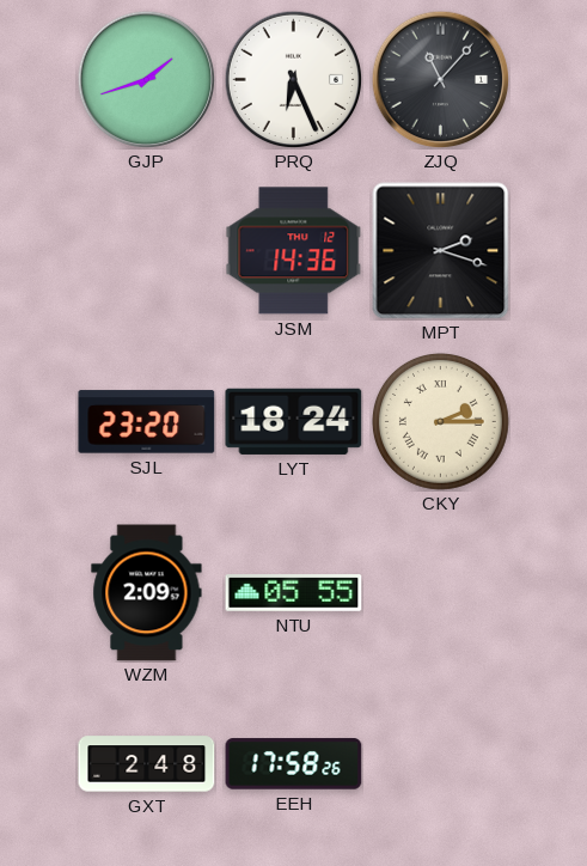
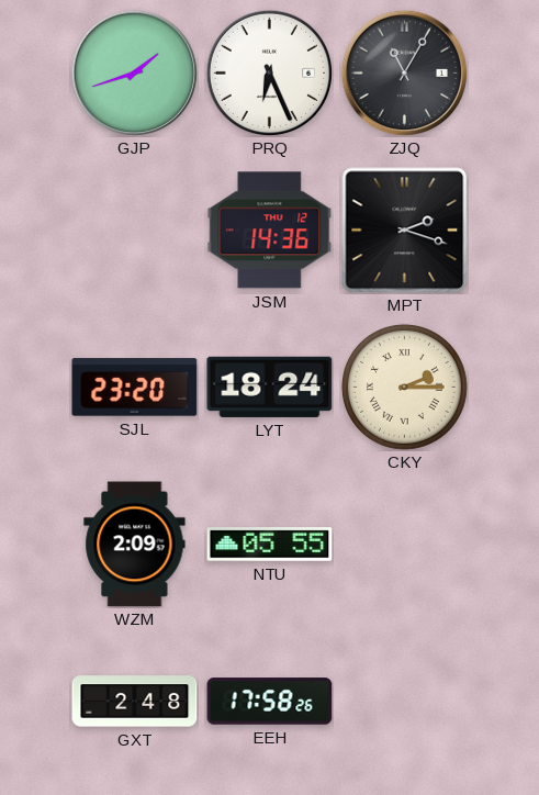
ZJQ: 11:07 -> 11:05
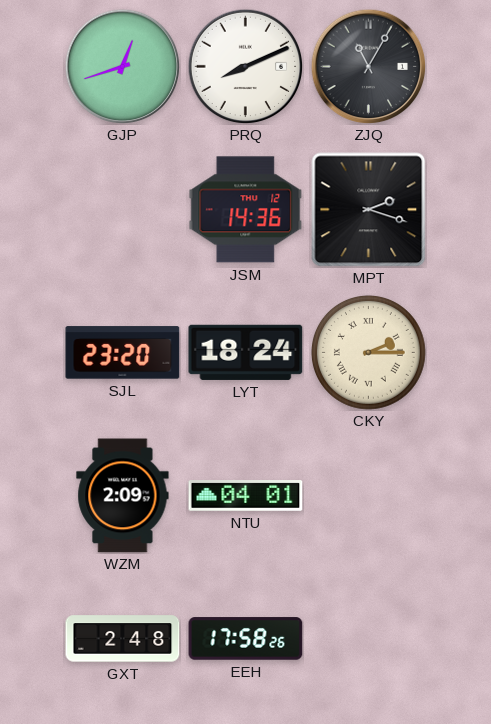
GJP: 1:42 -> 12:42
PRQ: 6:26 -> 8:11
NTU: 05:55 -> 04:01
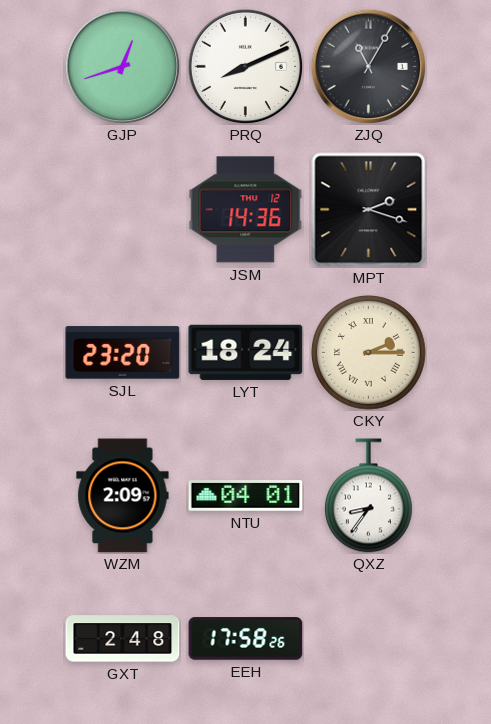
QXZ: none -> 8:36
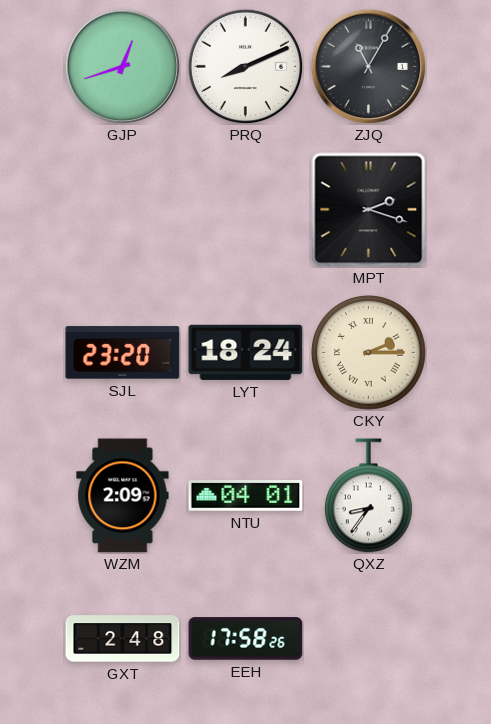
JSM: 14:36 -> none
